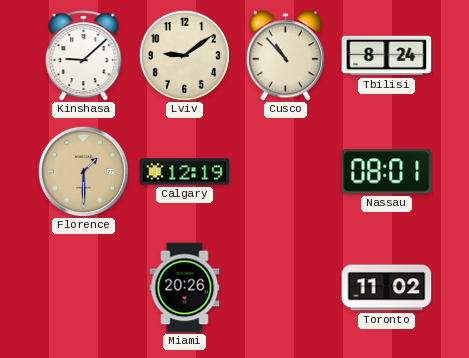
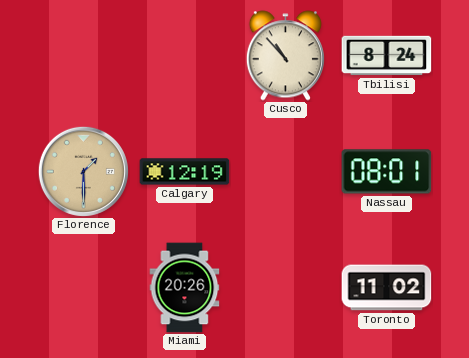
Kinshasa: 9:08 -> none
Lviv: 9:09 -> none
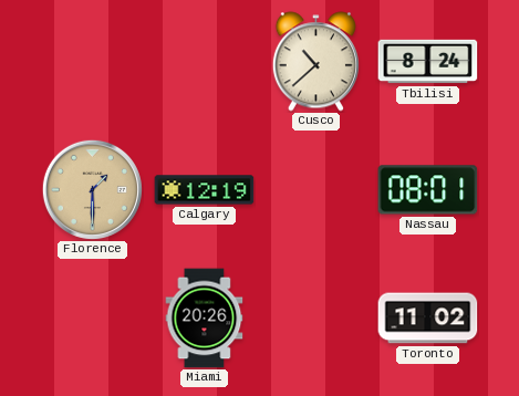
Cusco: 10:53 -> 10:38
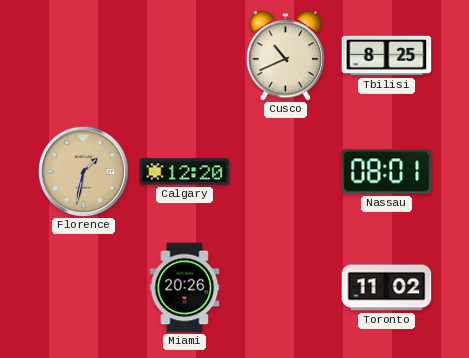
Cusco: 10:38 -> 10:41
Tbilisi: 8:24 -> 8:25
Florence: 1:30 -> 1:32
Calgary: 12:19 -> 12:20
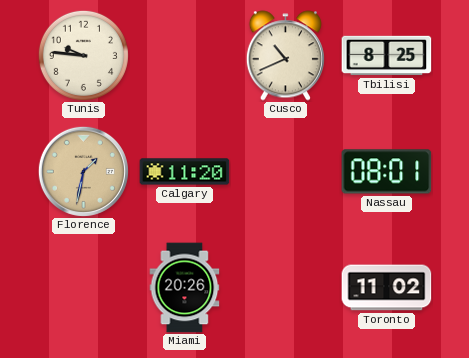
Tunis: none -> 9:46
Calgary: 12:20 -> 11:20
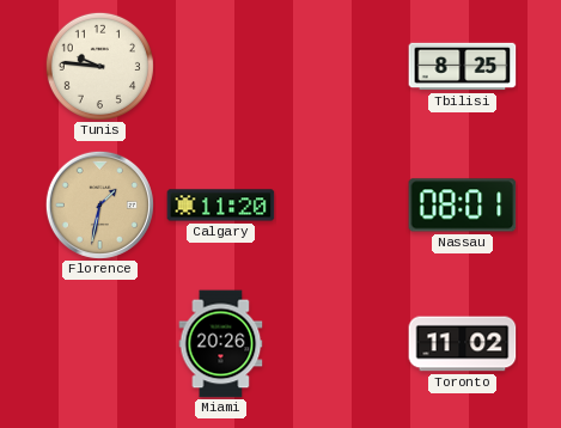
Cusco: 10:41 -> none
